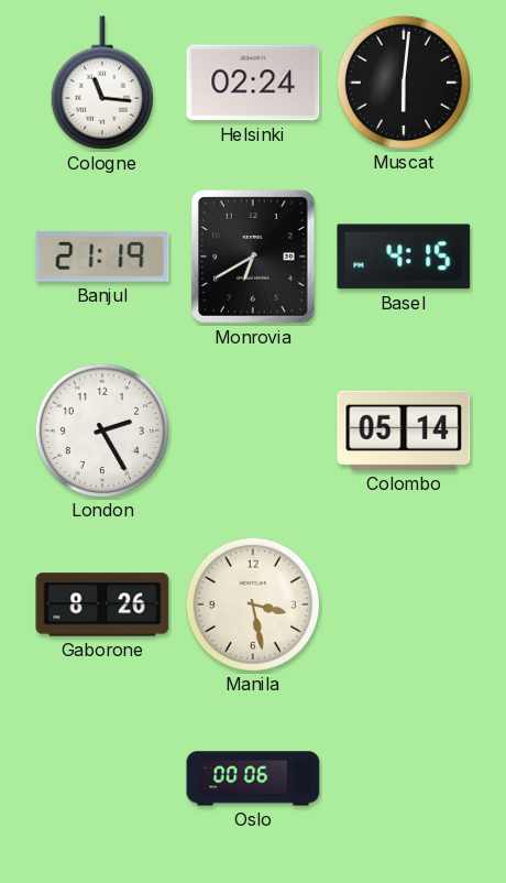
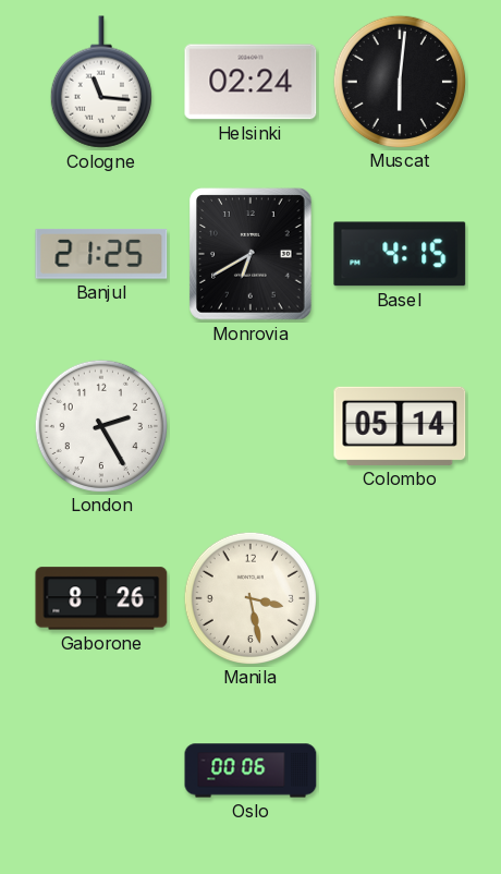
Banjul: 21:19 -> 21:25
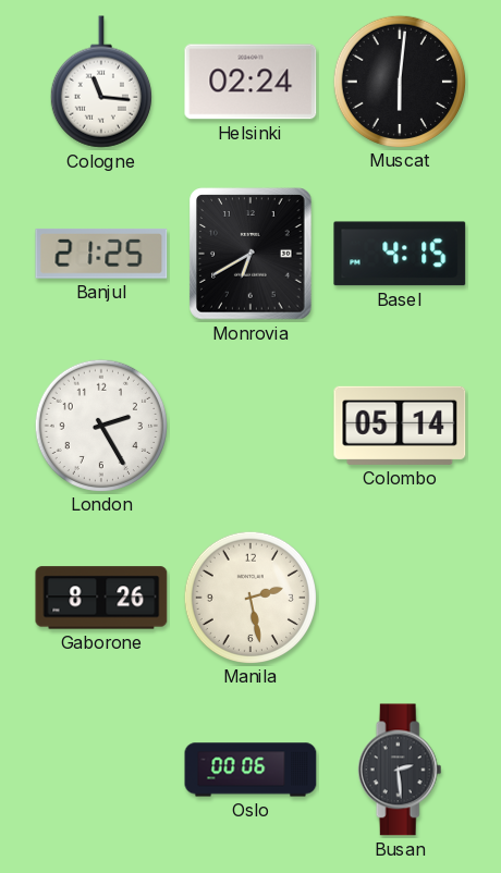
Manila: 3:28 -> 2:28
Busan: none -> 2:29
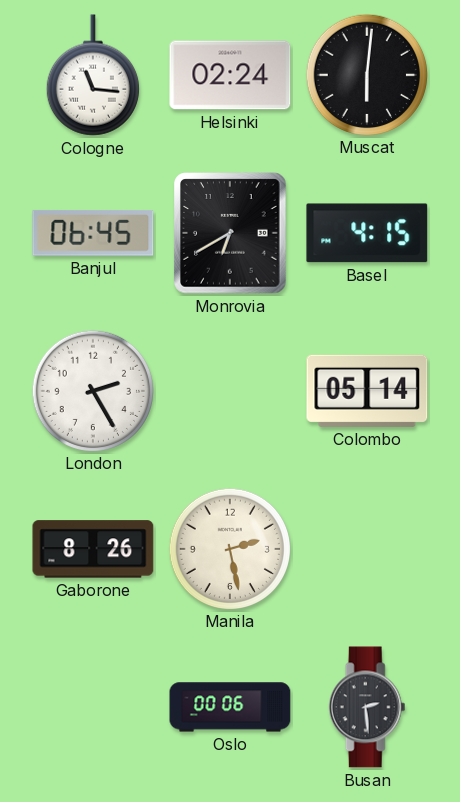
Banjul: 21:25 -> 06:45
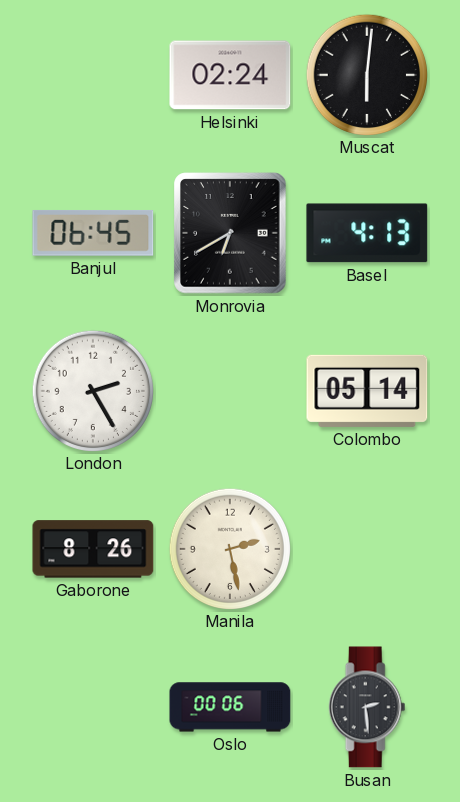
Cologne: 11:16 -> none
Basel: 4:15 -> 4:13
